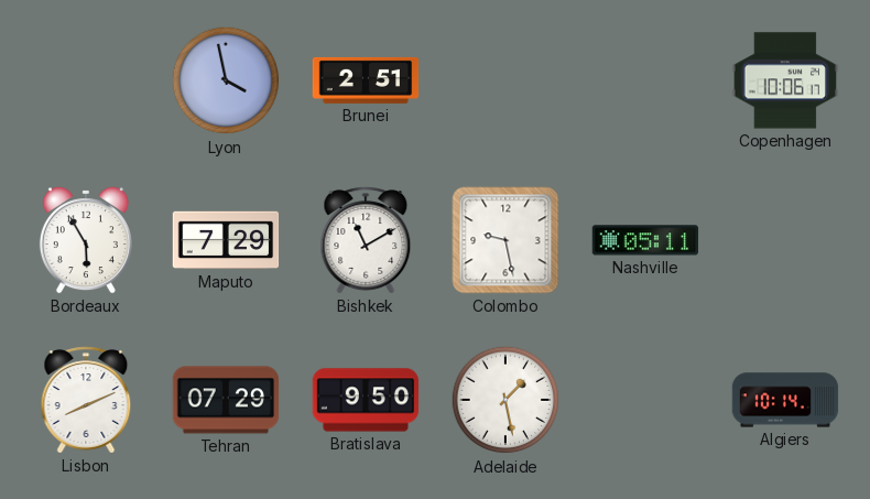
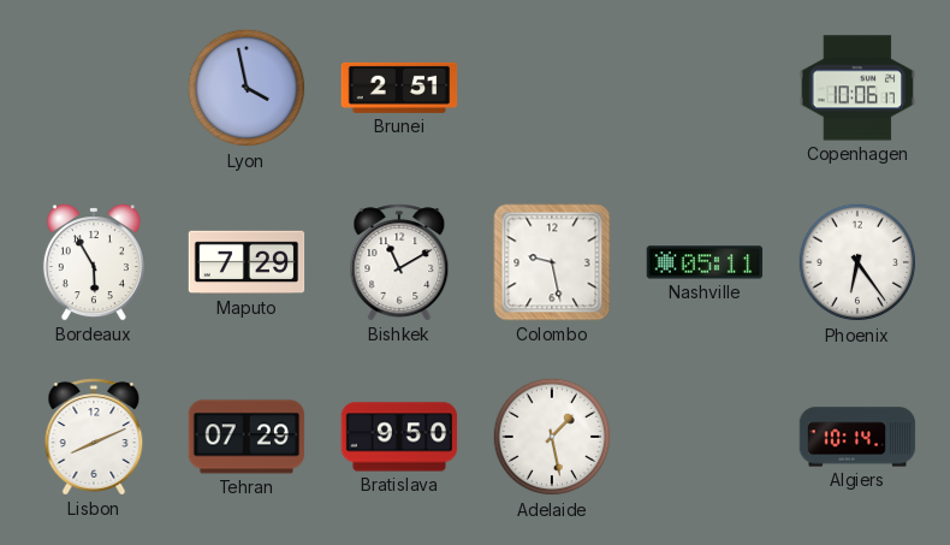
Phoenix: none -> 6:24
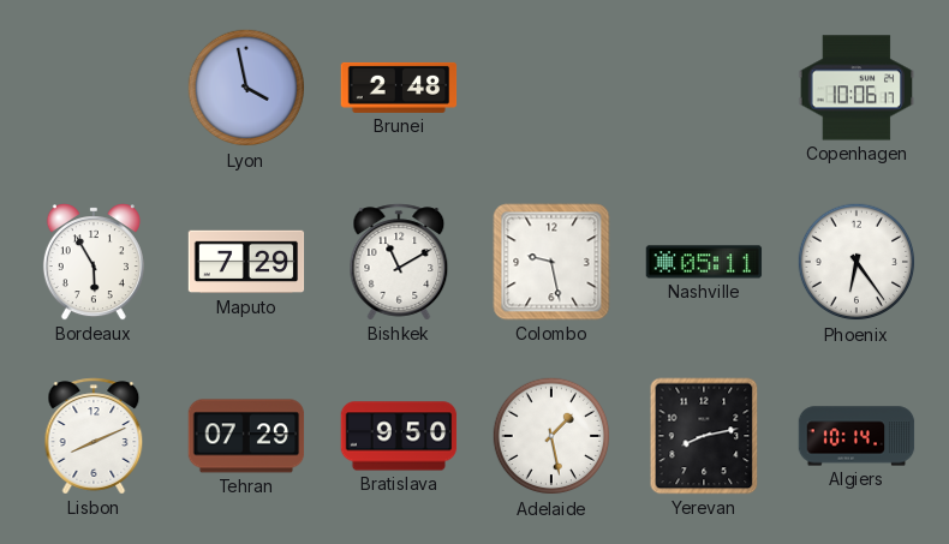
Brunei: 2:51 -> 2:48
Yerevan: none -> 8:13
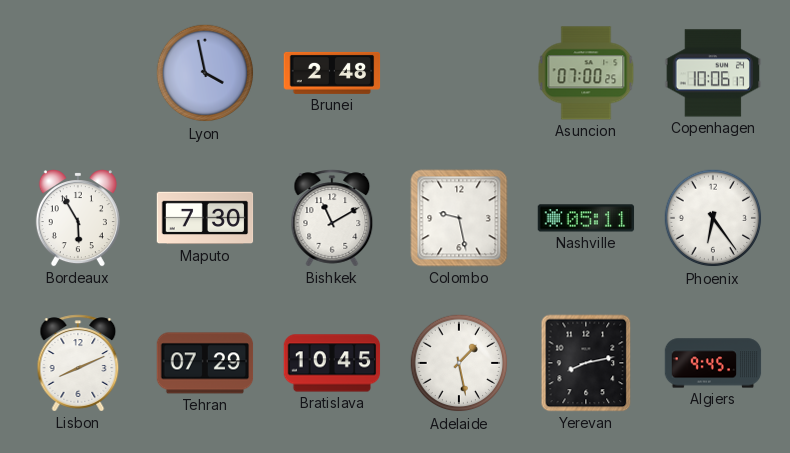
Asuncion: none -> 07:00
Maputo: 7:29 -> 7:30
Bratislava: 9:50 -> 10:45
Algiers: 10:14 -> 9:45
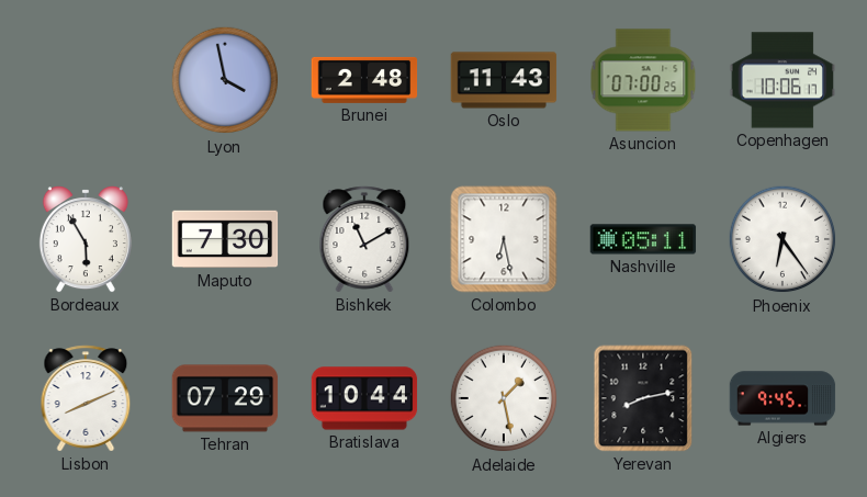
Oslo: none -> 11:43
Colombo: 9:28 -> 6:28
Bratislava: 10:45 -> 10:44
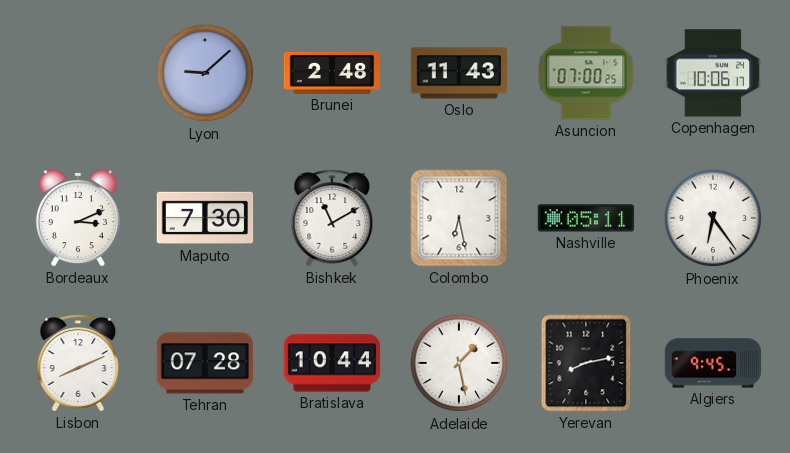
Lyon: 3:58 -> 9:08
Bordeaux: 5:55 -> 3:11
Tehran: 07:29 -> 07:28
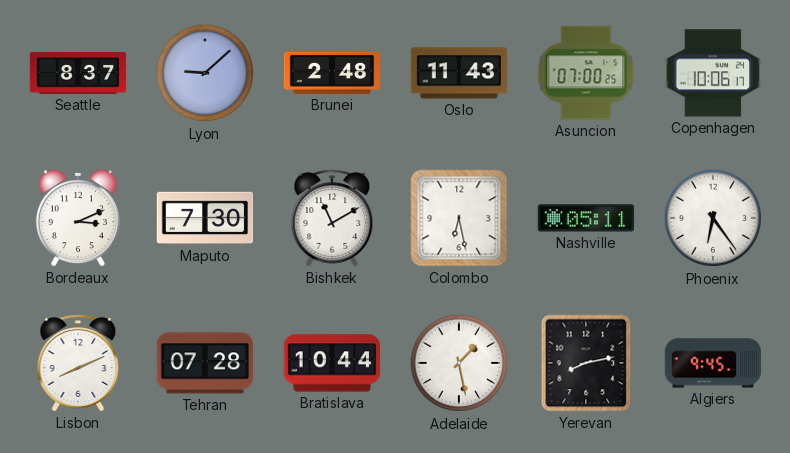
Seattle: none -> 8:37
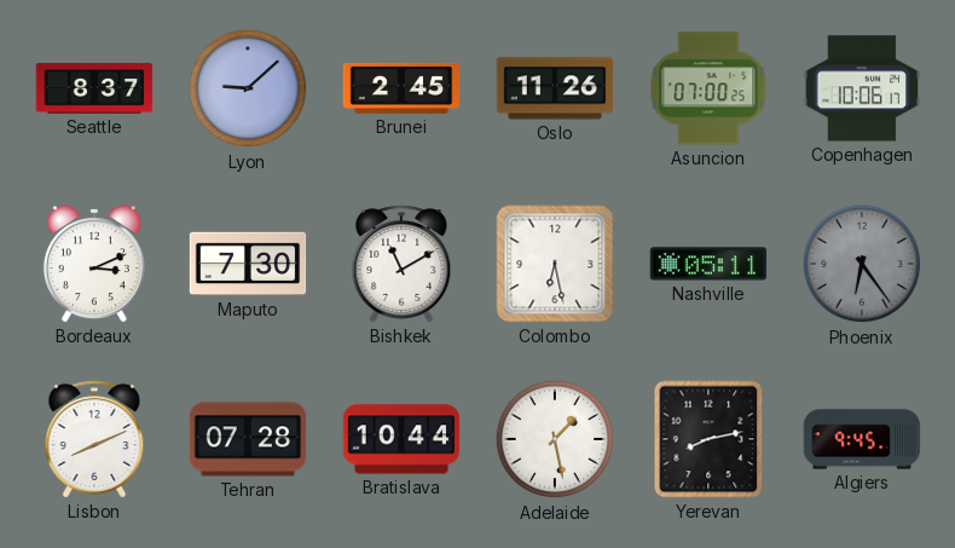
Brunei: 2:48 -> 2:45
Oslo: 11:43 -> 11:26
Phoenix dial: white -> grey
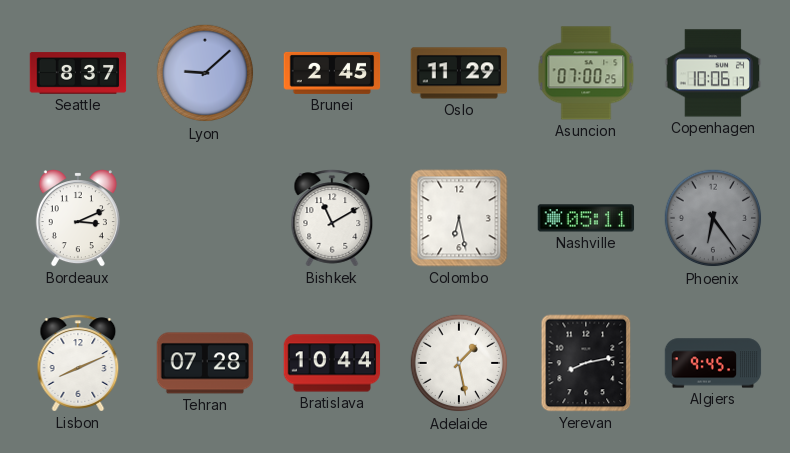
Oslo: 11:26 -> 11:29
Maputo: 7:30 -> none
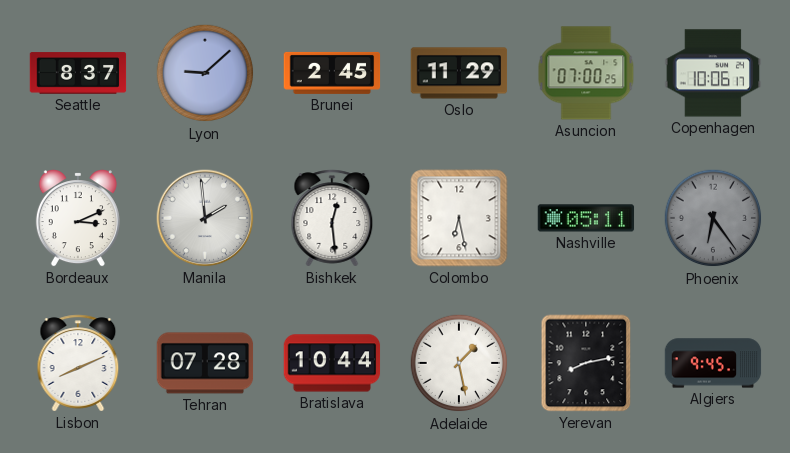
Manila: none -> 1:59
Bishkek: 11:10 -> 12:29
